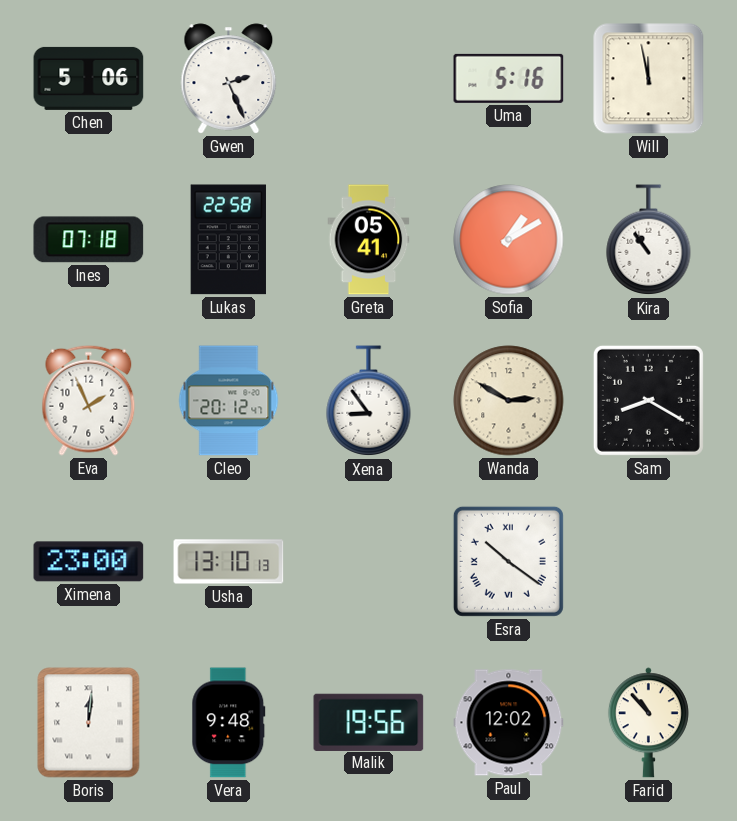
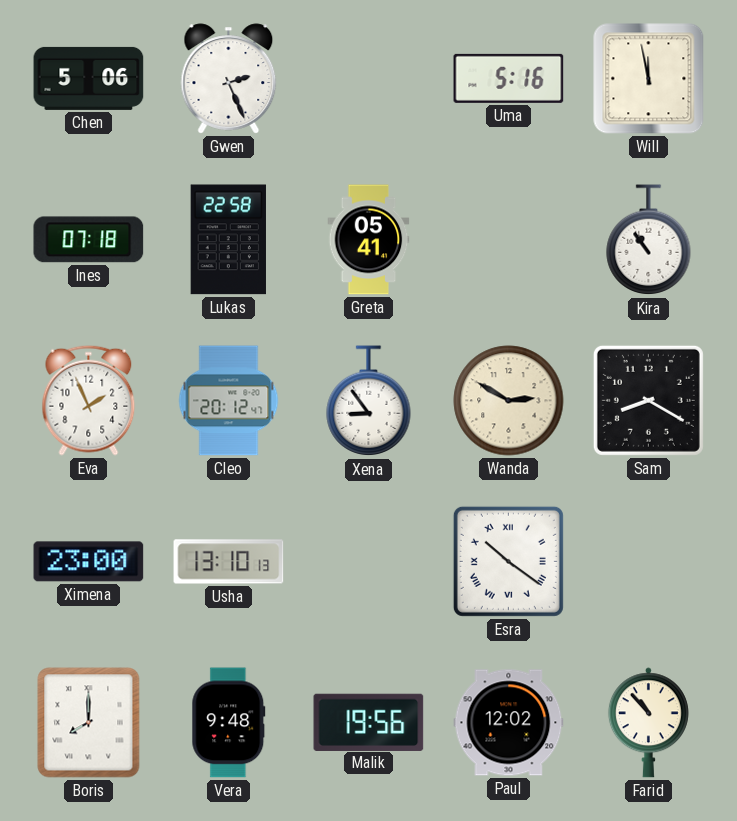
Sofia: 1:10 -> none
Boris: 12:01 -> 8:00
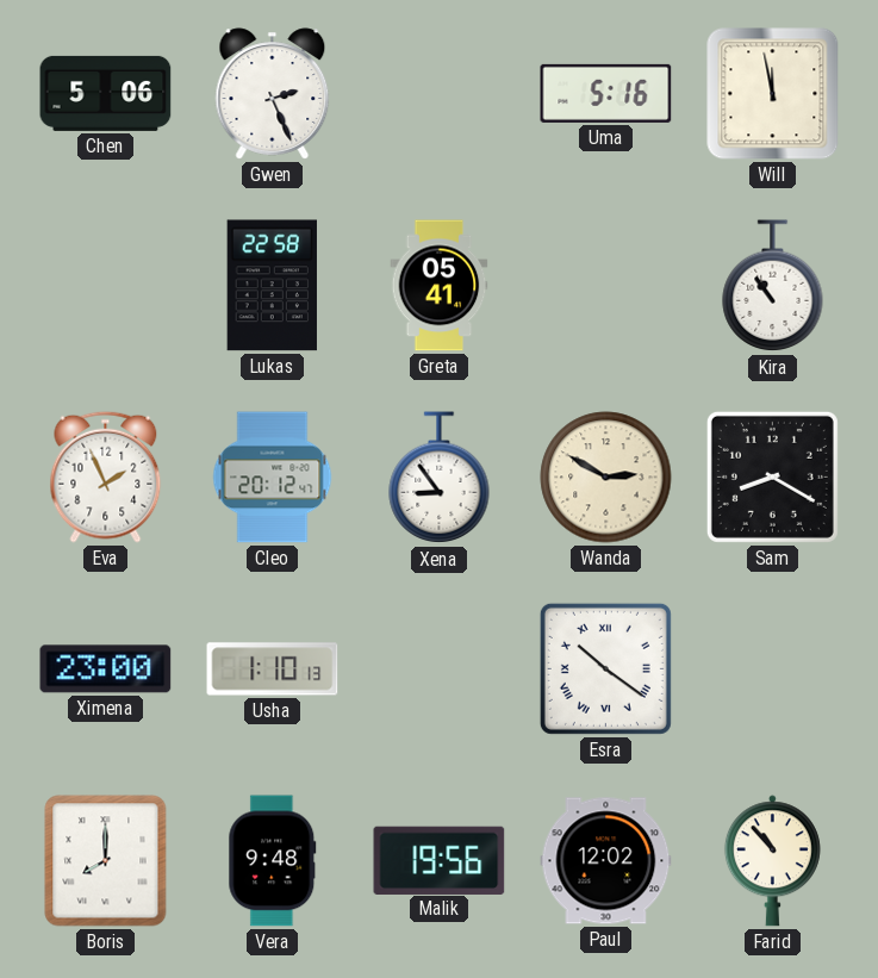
Ines: 07:18 -> none
Usha: 13:10 -> 1:10
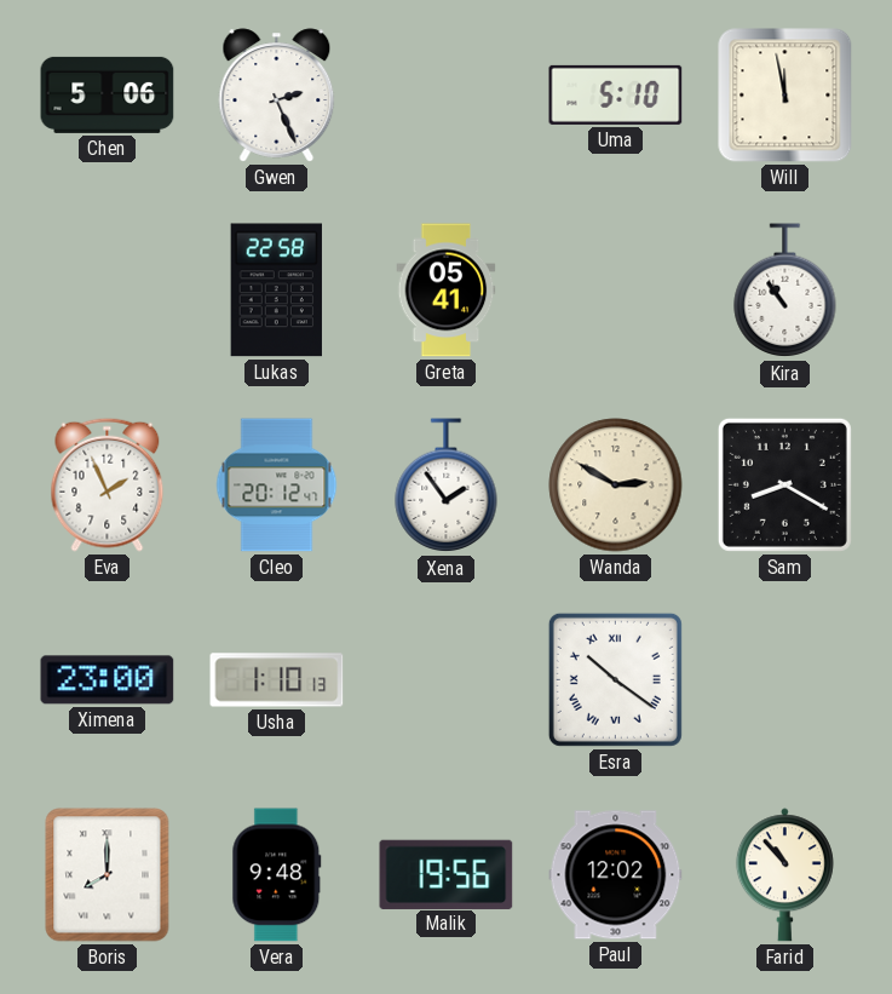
Uma: 5:16 -> 5:10
Xena: 8:54 -> 1:54
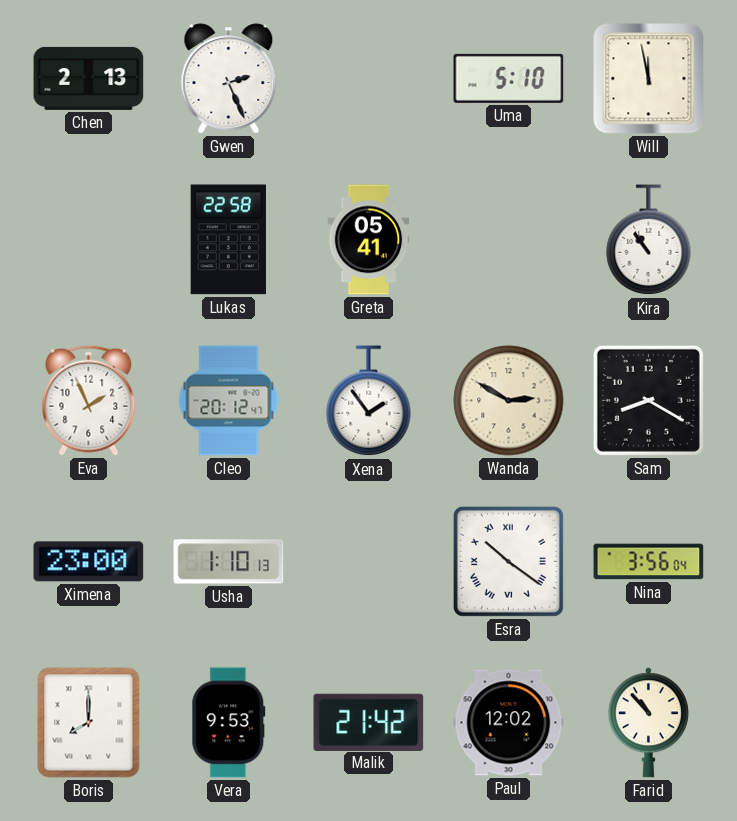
Chen: 5:06 -> 2:13
Nina: none -> 3:56
Vera: 9:48 -> 9:53
Malik: 19:56 -> 21:42
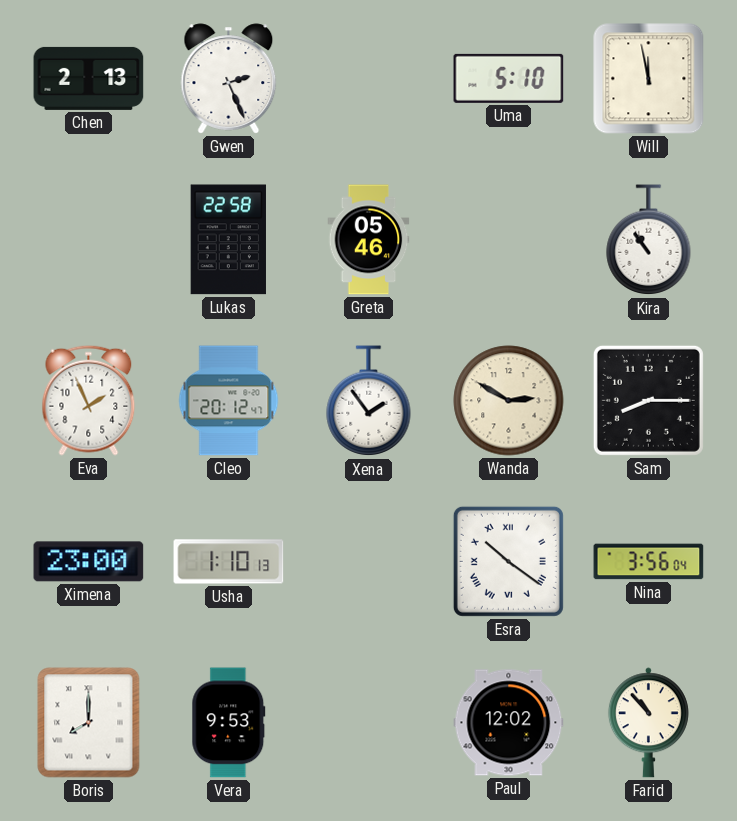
Greta: 05:41 -> 05:46
Sam: 8:20 -> 8:15
Malik: 21:42 -> none
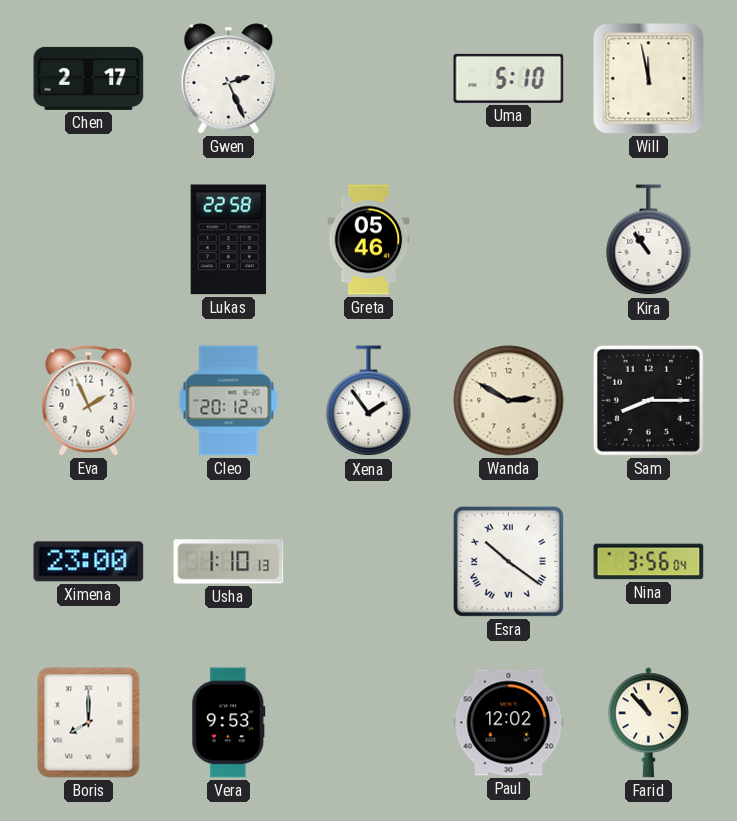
Chen: 2:13 -> 2:17
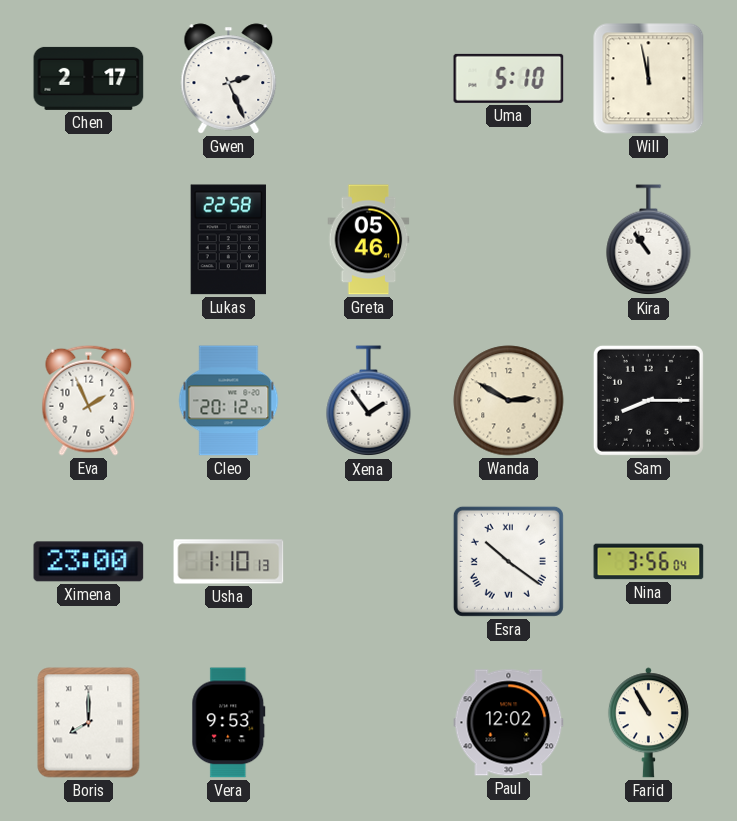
Farid: 10:53 -> 10:55
